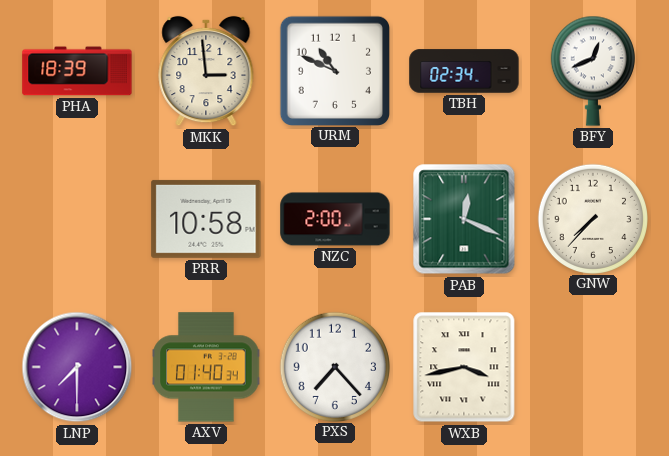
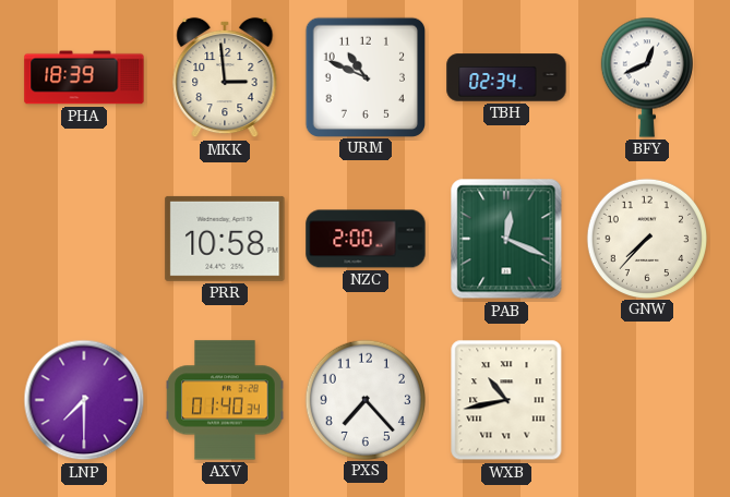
WXB: 3:43 -> 10:43
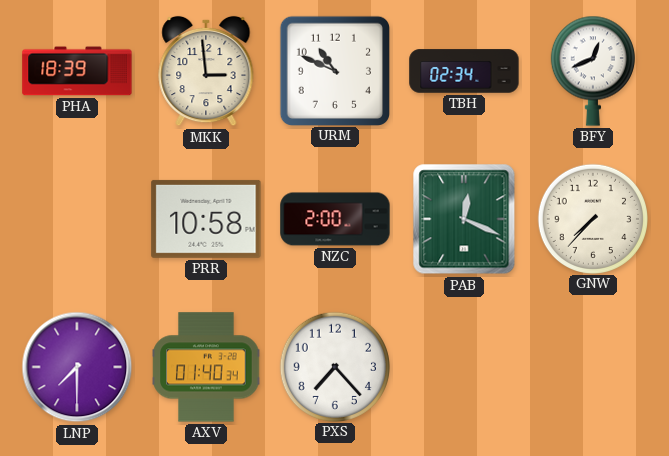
WXB: 10:43 -> none
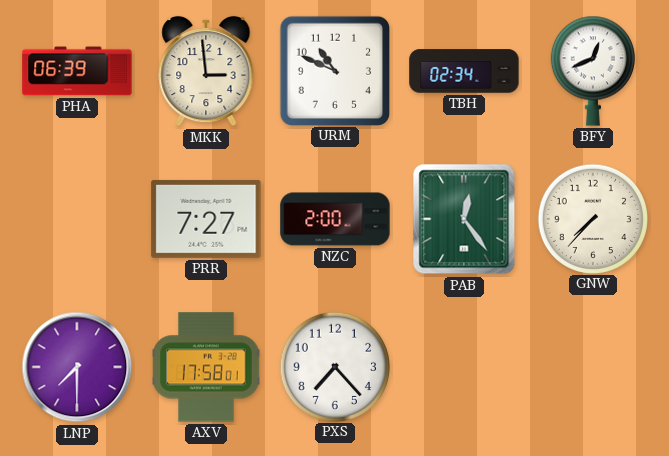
PHA: 18:39 -> 06:39
PRR: 10:58 -> 7:27
PAB: 12:19 -> 12:24
AXV: 01:40 -> 17:58
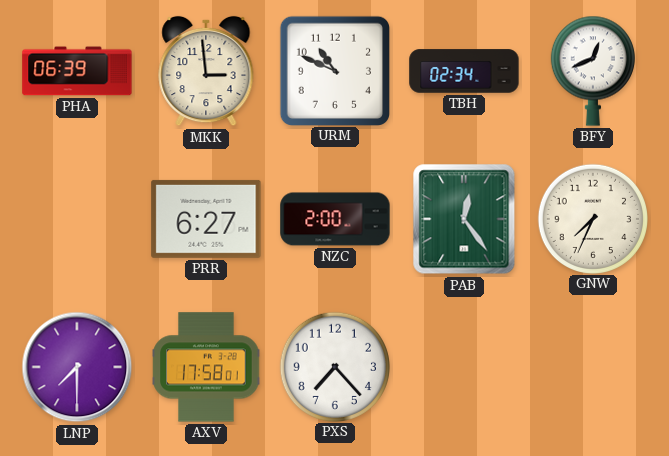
PRR: 7:27 -> 6:27
GNW: 7:37 -> 7:34
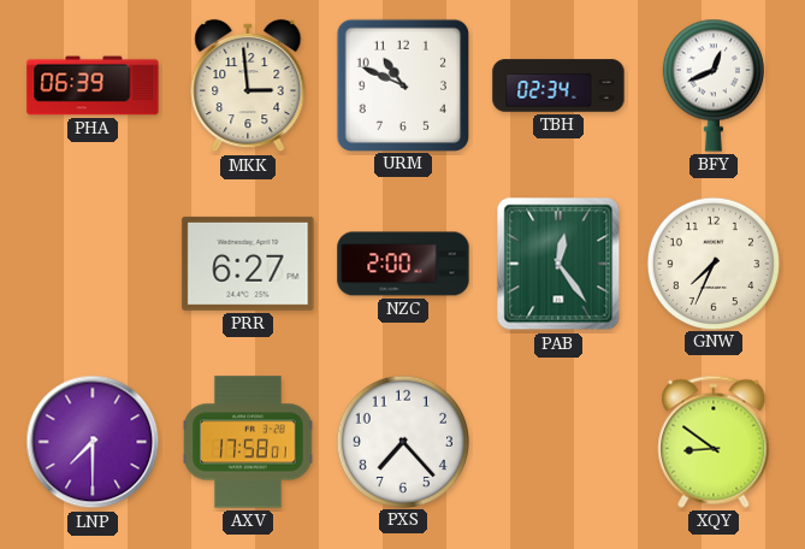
XQY: none -> 8:51
